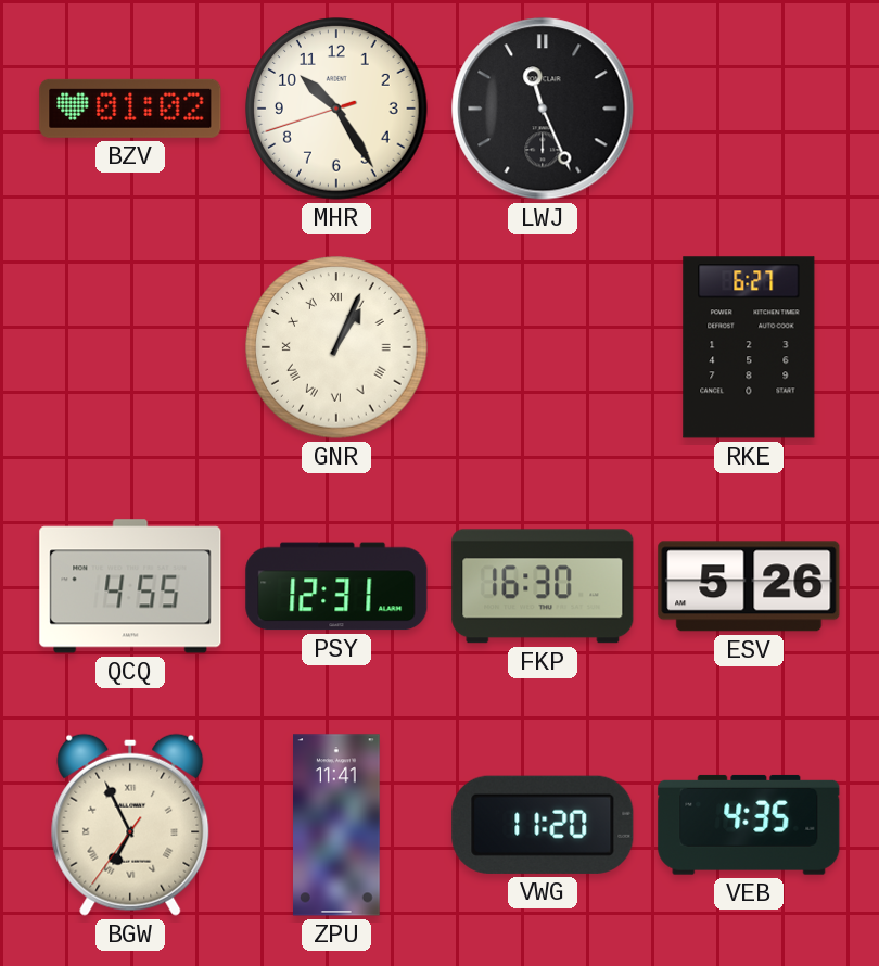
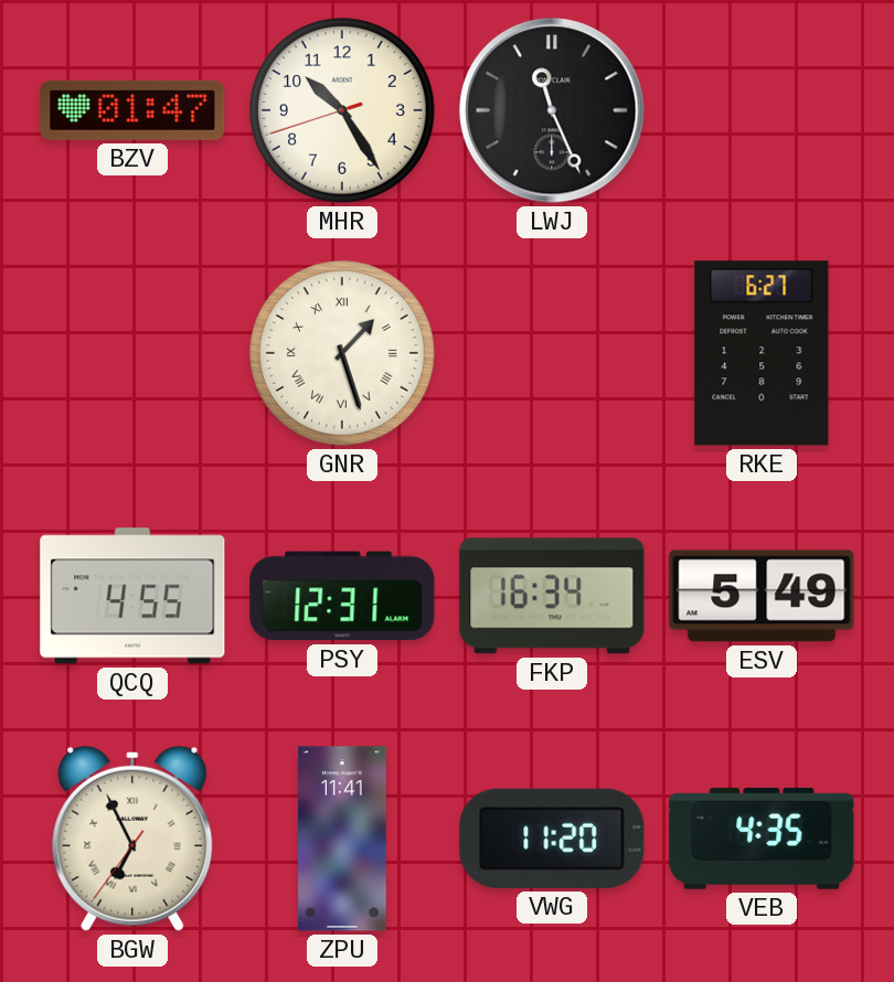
BZV: 01:02 -> 01:47
GNR: 1:04 -> 1:27
FKP: 16:30 -> 16:34
ESV: 5:26 -> 5:49
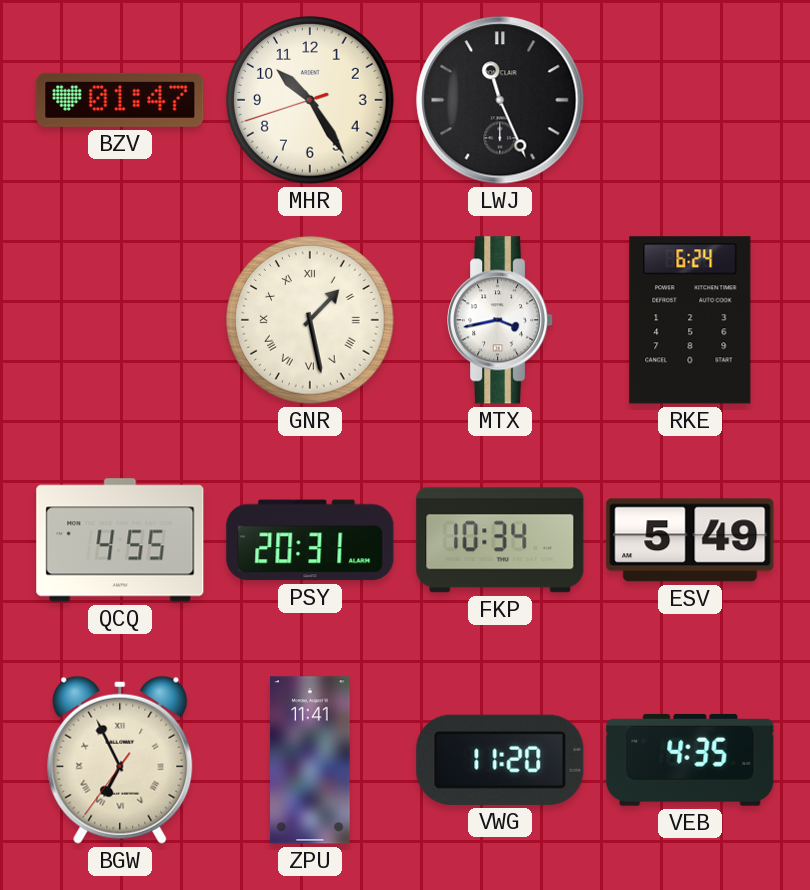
GNR: 1:27 -> 1:28
MTX: none -> 3:43
RKE: 6:27 -> 6:24
PSY: 12:31 -> 20:31
FKP: 16:34 -> 10:34
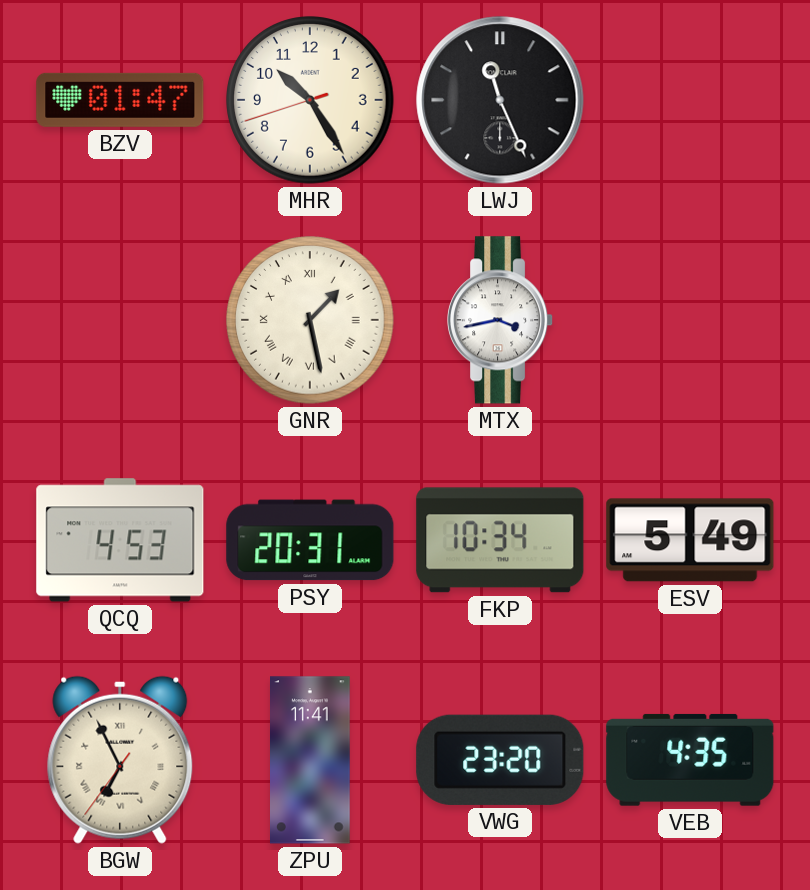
RKE: 6:24 -> none
QCQ: 4:55 -> 4:53
VWG: 11:20 -> 23:20
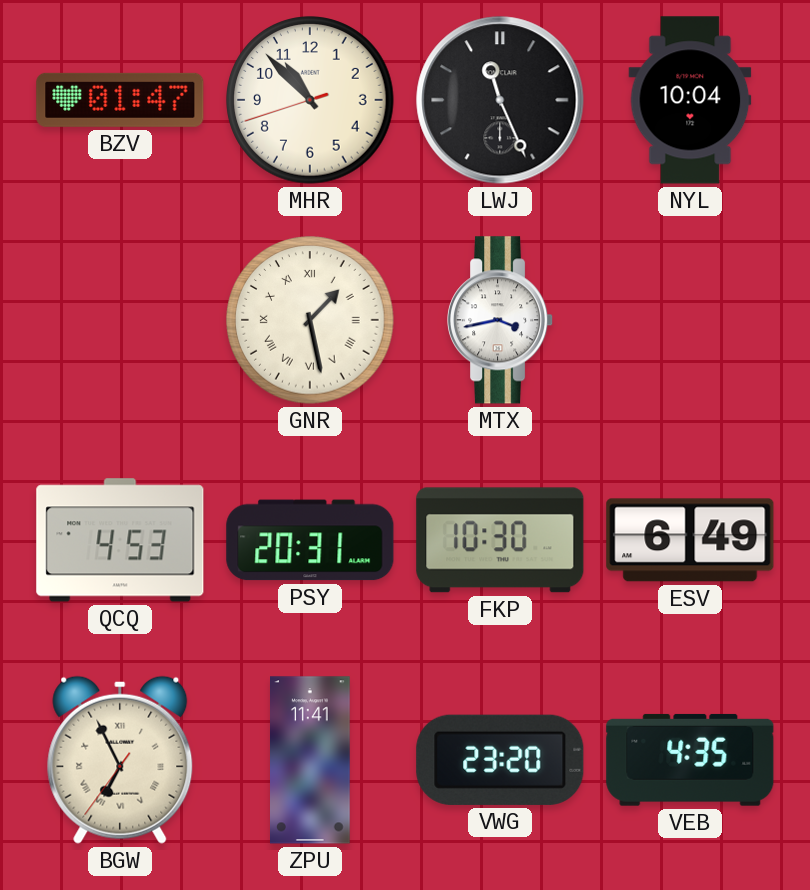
MHR: 10:24 -> 10:52
NYL: none -> 10:04
FKP: 10:34 -> 10:30
ESV: 5:49 -> 6:49
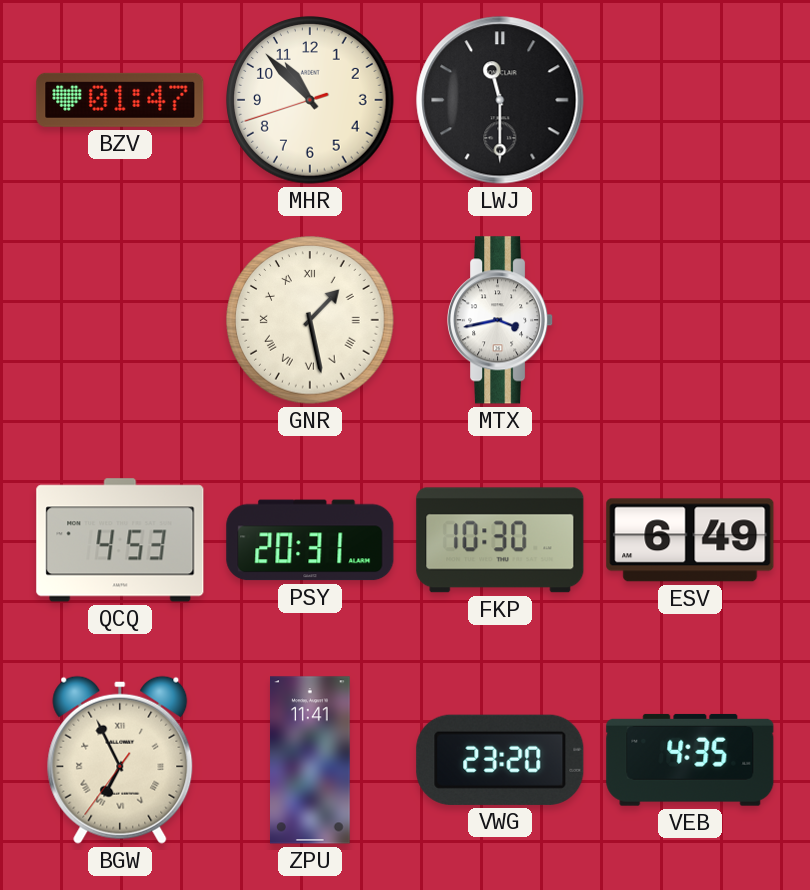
LWJ: 11:26 -> 11:30
NYL: 10:04 -> none
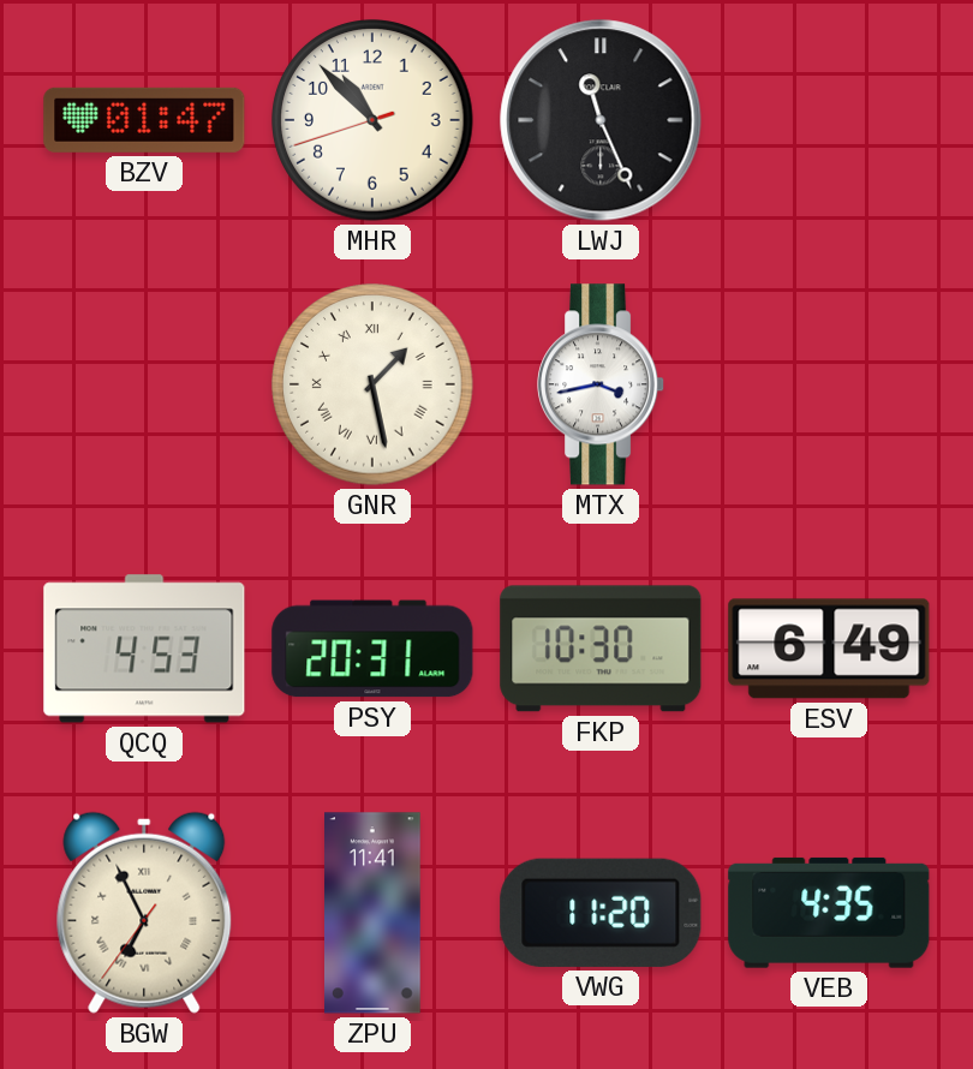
LWJ: 11:30 -> 11:26
VWG: 23:20 -> 11:20
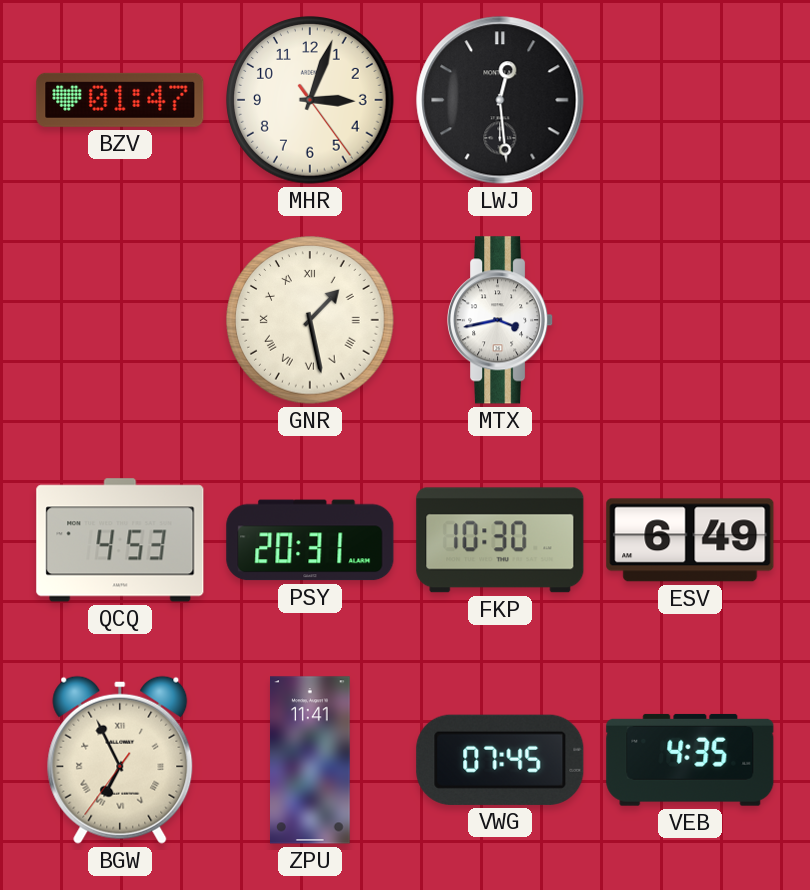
MHR: 10:52 -> 3:03
LWJ: 11:26 -> 12:29
VWG: 11:20 -> 07:45
